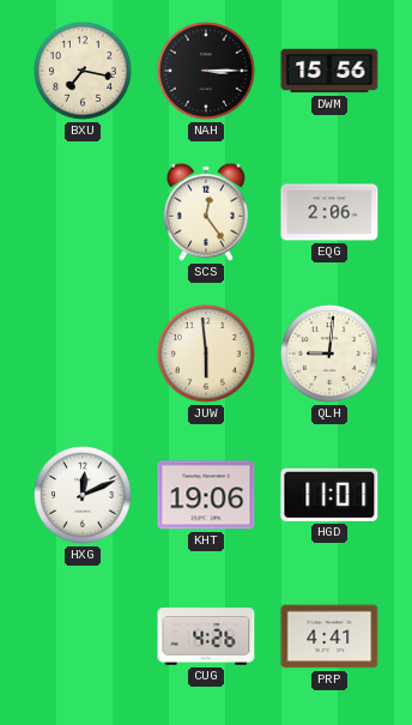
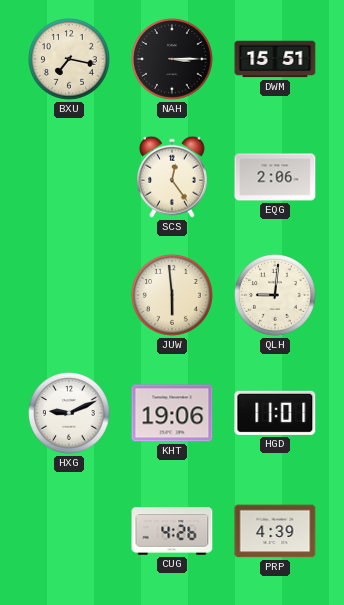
DWM: 15:56 -> 15:51
HXG: 12:11 -> 9:11
PRP: 4:41 -> 4:39
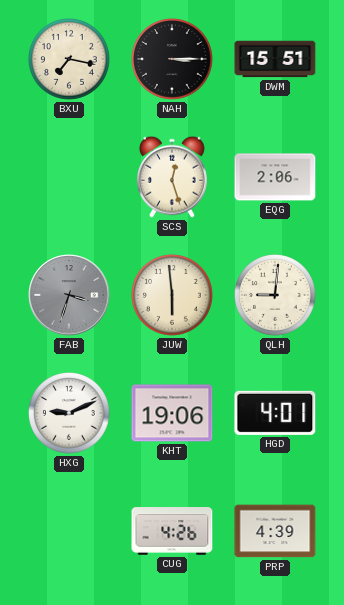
SCS: 12:24 -> 12:27
FAB: none -> 3:33
HGD: 11:01 -> 4:01
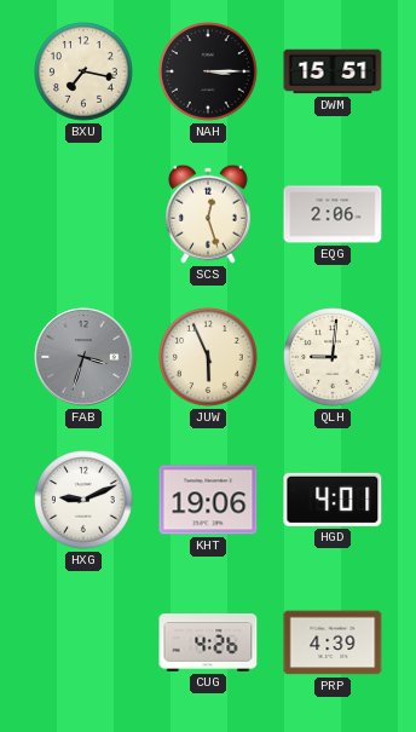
JUW: 5:59 -> 5:56
